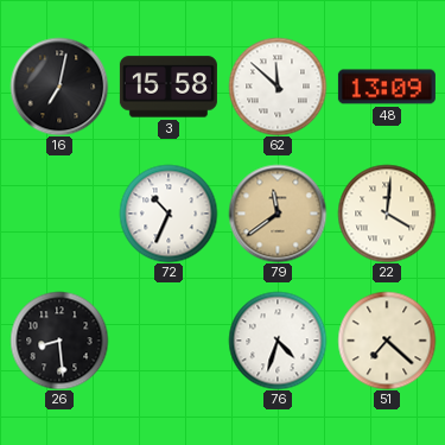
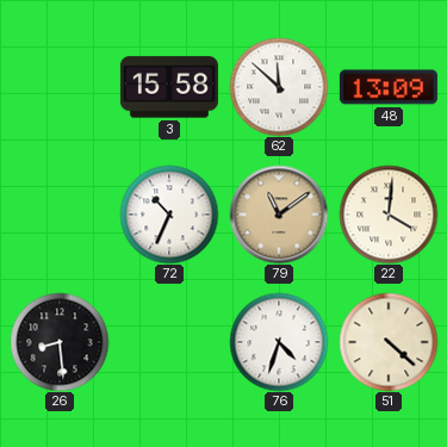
16: 7:02 -> none
79: 11:39 -> 11:09
51: 7:22 -> 4:22
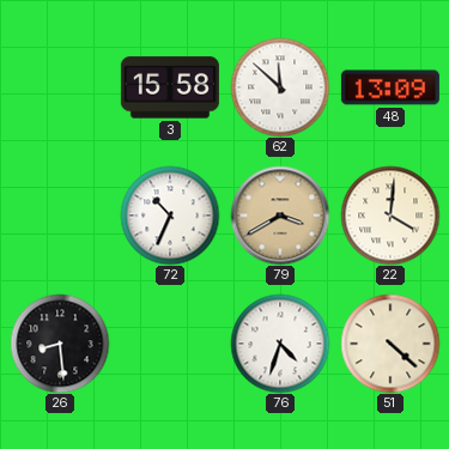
79: 11:09 -> 3:40
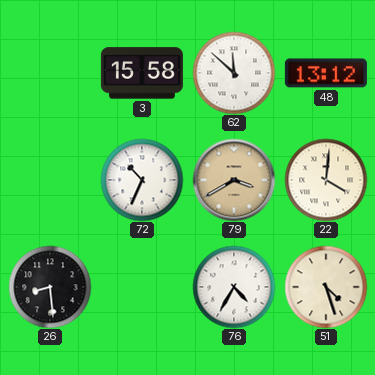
48: 13:09 -> 13:12
76: 4:33 -> 4:35
51: 4:22 -> 4:27
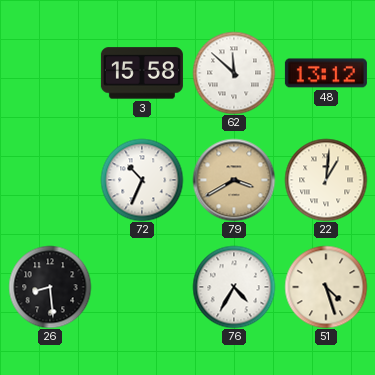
22: 4:01 -> 1:01
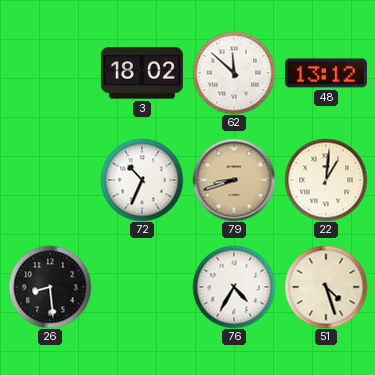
3: 15:58 -> 18:02
79: 3:40 -> 8:42
